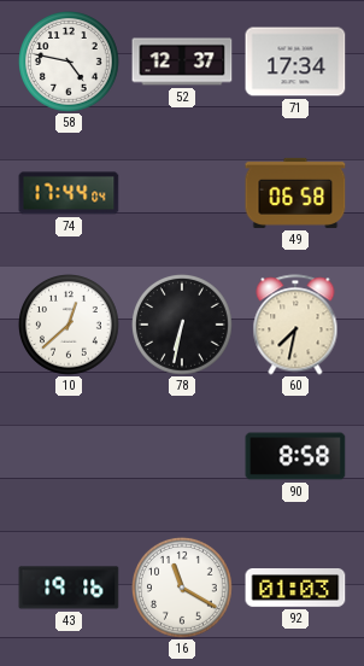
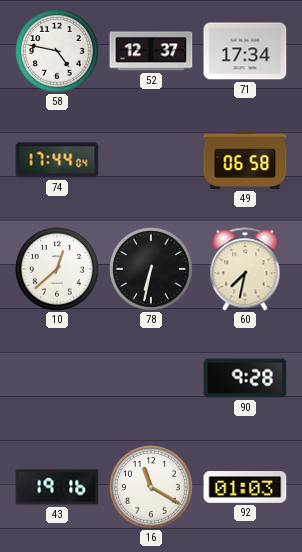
90: 8:58 -> 9:28
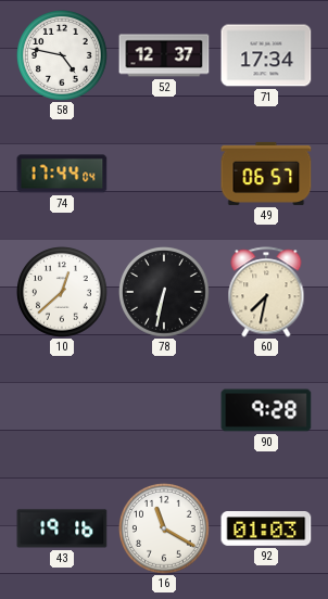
49: 06:58 -> 06:57
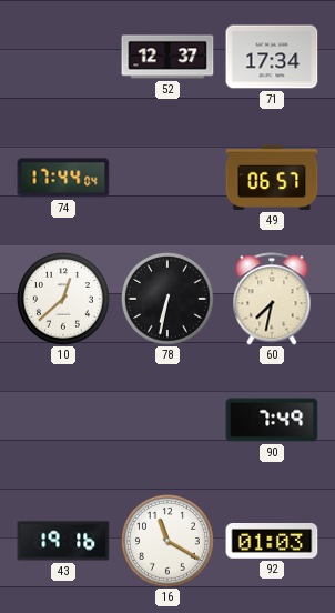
58: 4:47 -> none
90: 9:28 -> 7:49
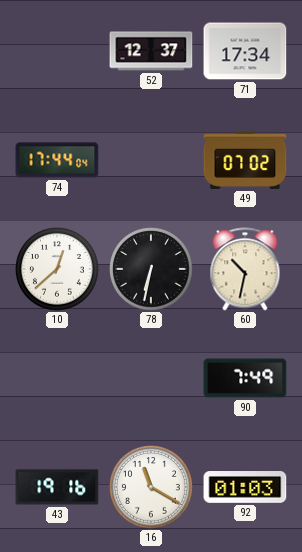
49: 06:57 -> 07:02
60: 7:32 -> 10:32
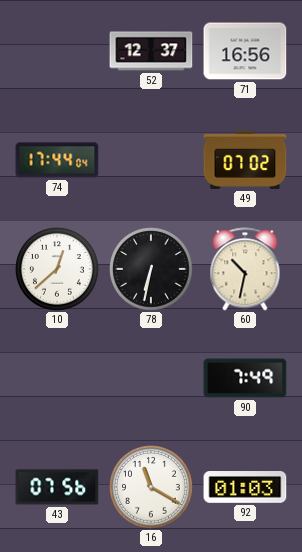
71: 17:34 -> 16:56
43: 19:16 -> 07:56
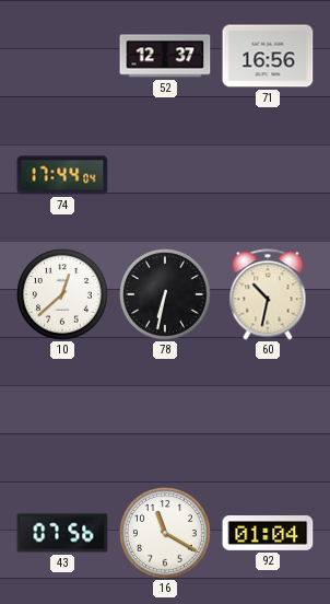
49: 07:02 -> none
90: 7:49 -> none
92: 01:03 -> 01:04
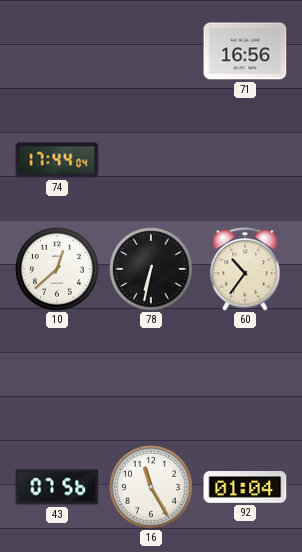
52: 12:37 -> none
60: 10:32 -> 10:36
16: 11:20 -> 11:25
